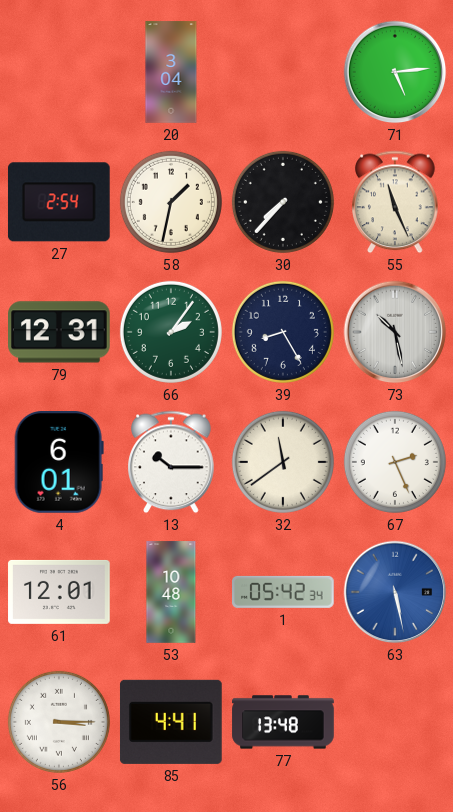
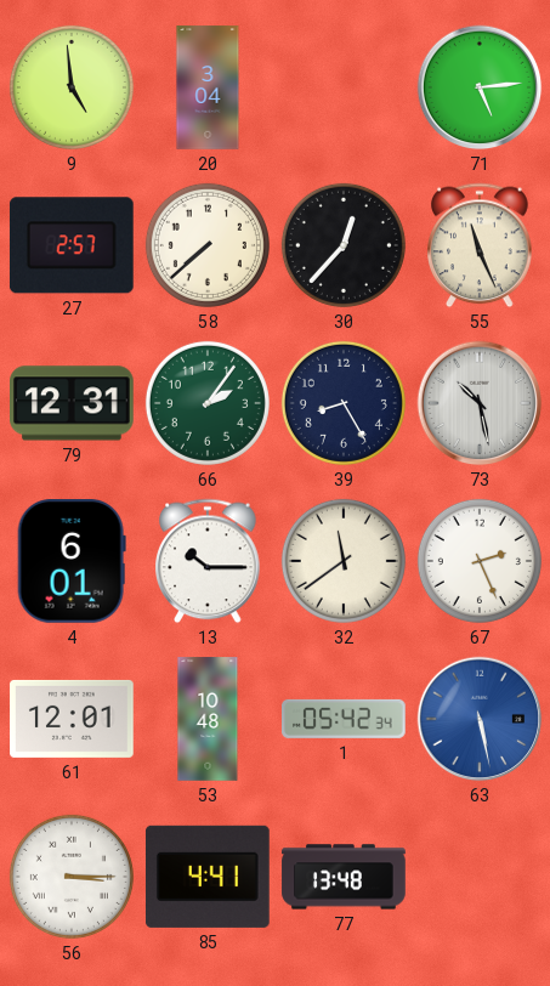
9: none -> 4:59
27: 2:54 -> 2:57
58: 1:32 -> 7:38
30: 7:37 -> 12:37
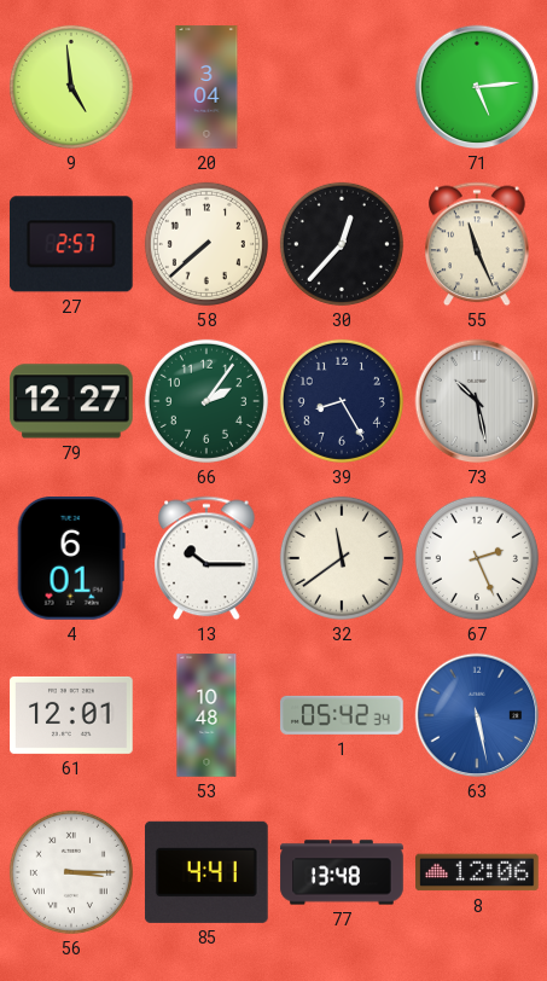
79: 12:31 -> 12:27
8: none -> 12:06
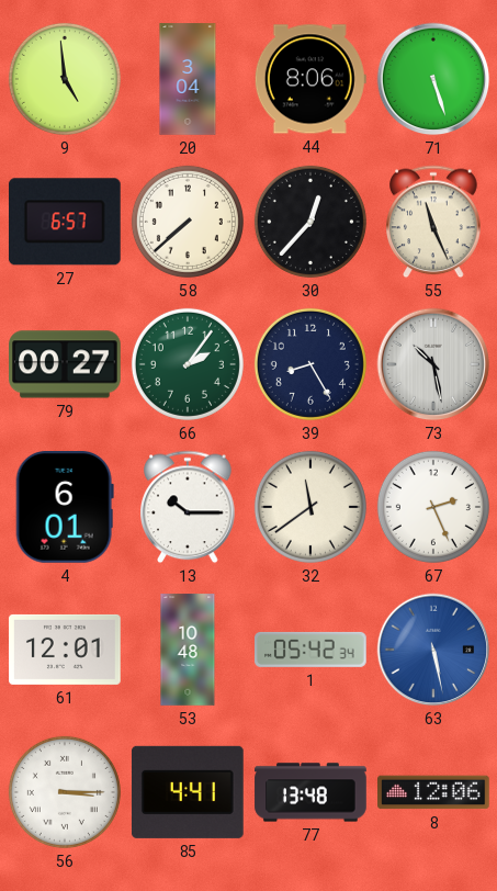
44: none -> 8:06
71: 5:14 -> 5:27
27: 2:57 -> 6:57
79: 12:27 -> 00:27
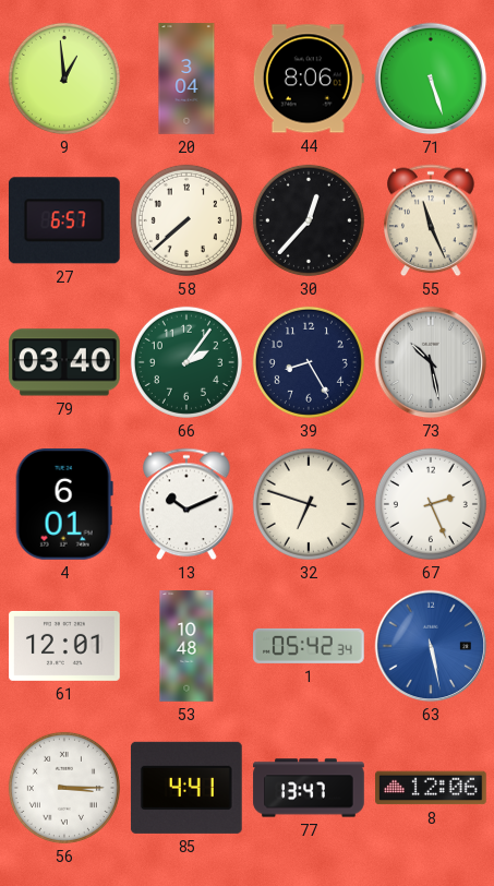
9: 4:59 -> 12:59
79: 00:27 -> 03:40
13: 10:15 -> 10:11
32: 11:39 -> 6:48
77: 13:48 -> 13:47
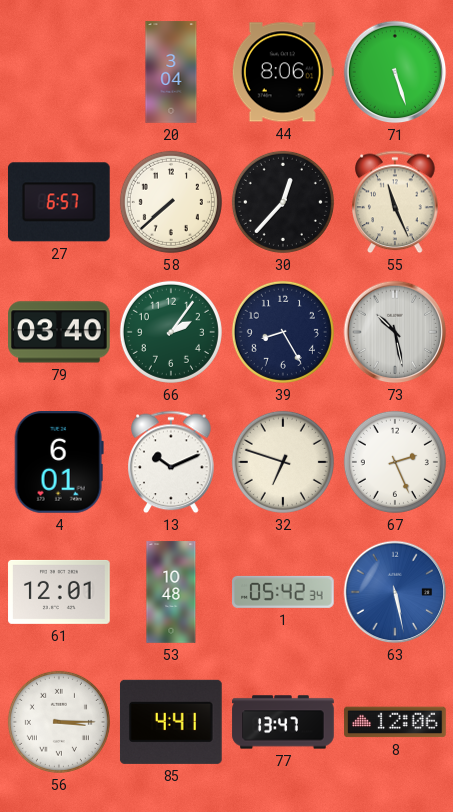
9: 12:59 -> none
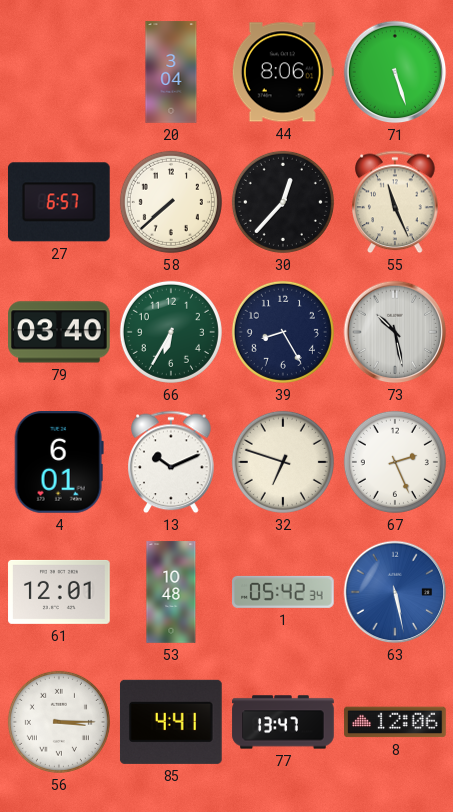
66: 2:06 -> 6:35
